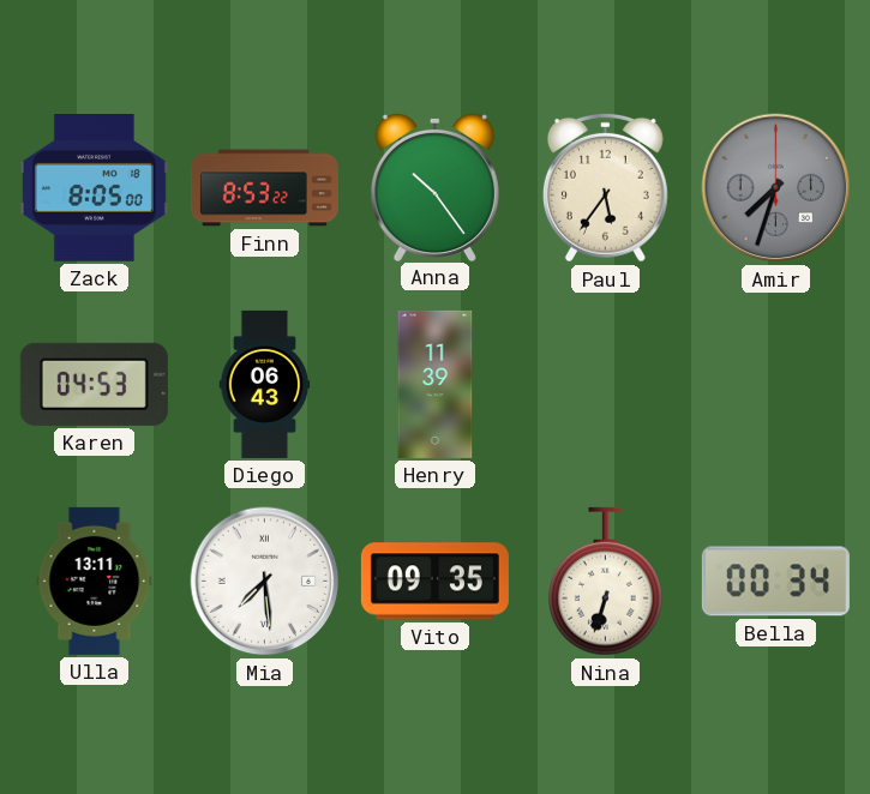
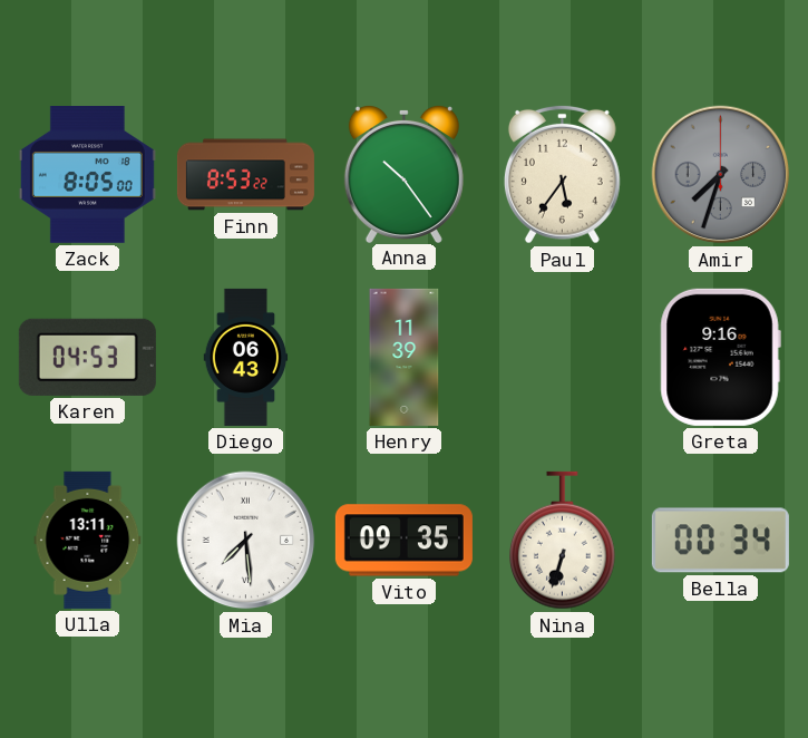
Greta: none -> 9:16
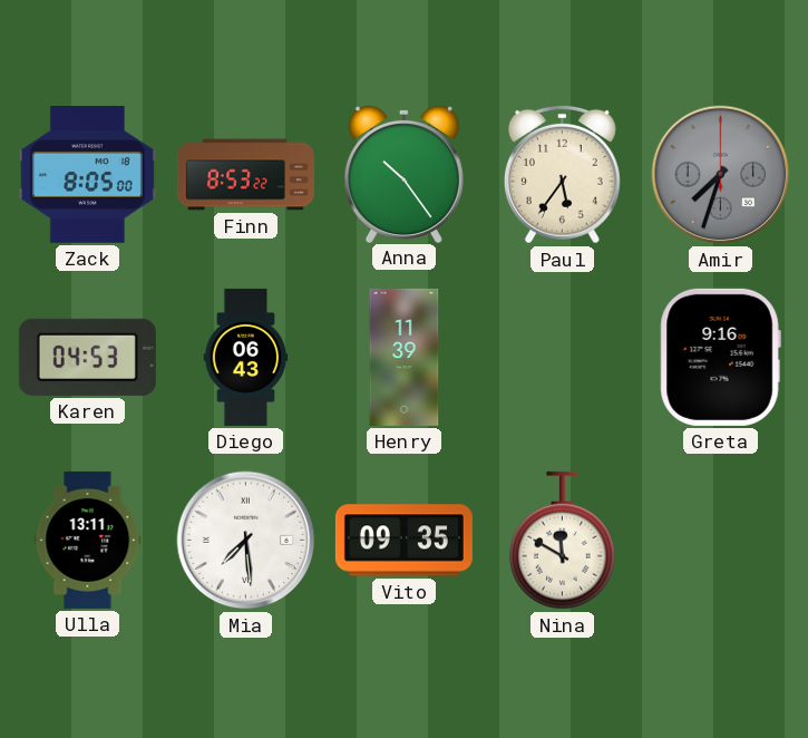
Nina: 6:33 -> 11:50
Bella: 00:34 -> none
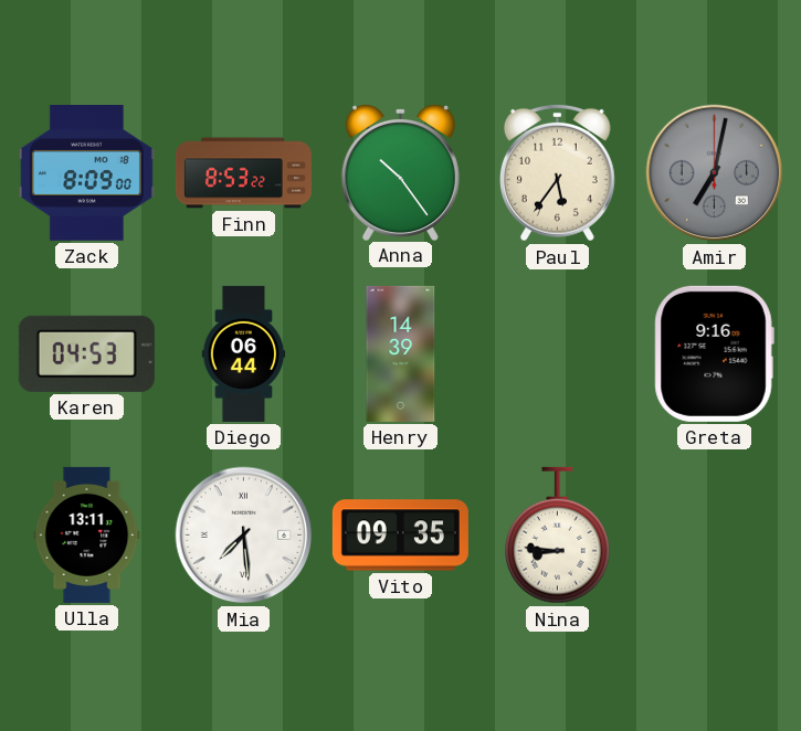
Zack: 8:05 -> 8:09
Amir: 7:33 -> 7:02
Diego: 06:43 -> 06:44
Henry: 11:39 -> 14:39
Nina: 11:50 -> 8:46
